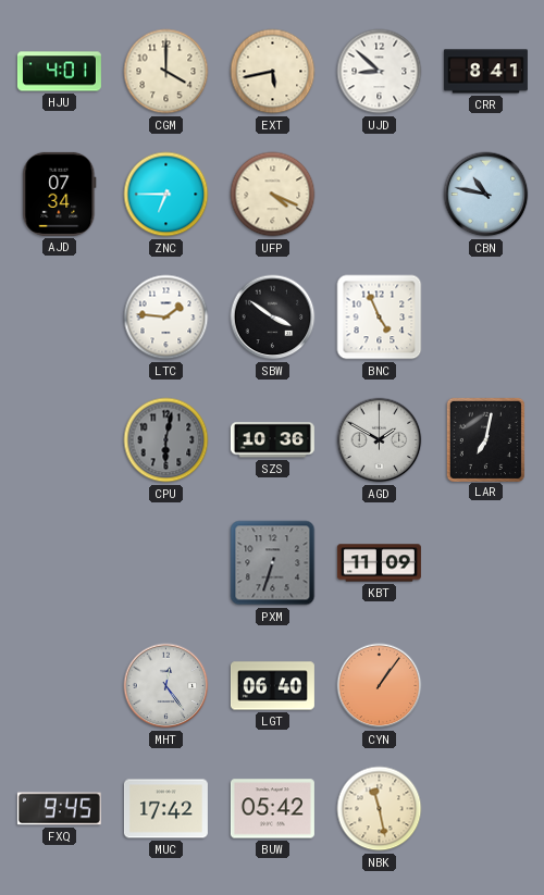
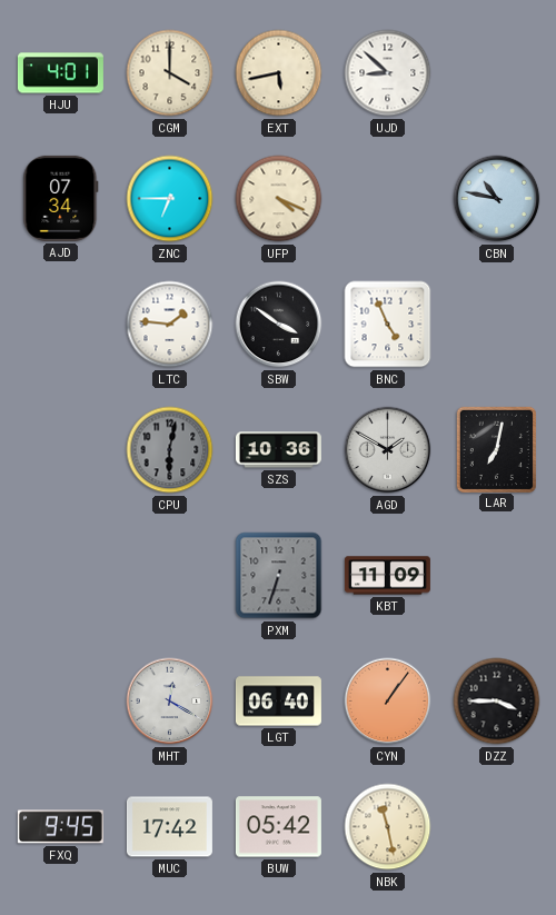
CRR: 8:41 -> none
MHT: 12:24 -> 12:20
DZZ: none -> 3:45
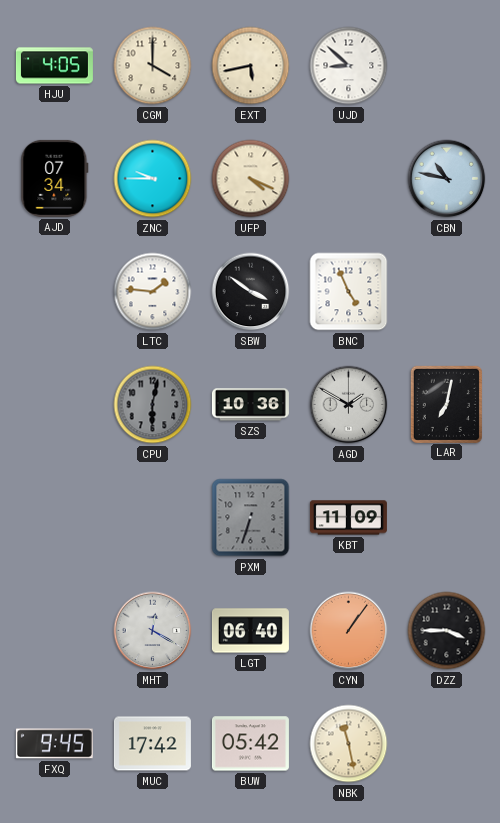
HJU: 4:01 -> 4:05
ZNC: 6:45 -> 9:45
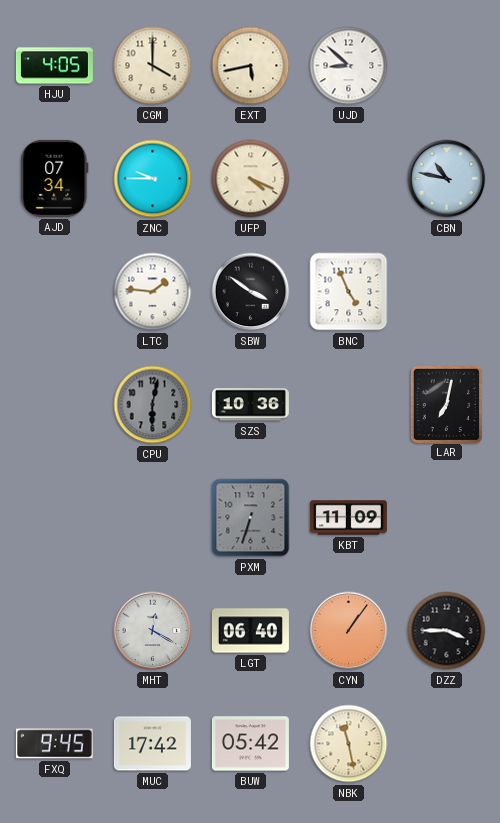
AGD: 1:50 -> none
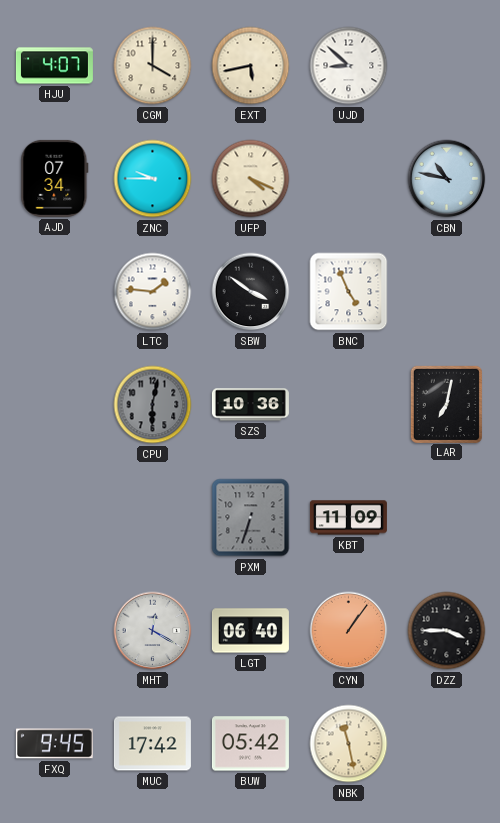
HJU: 4:05 -> 4:07
